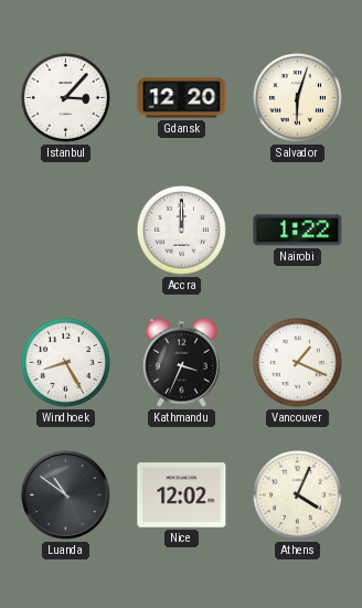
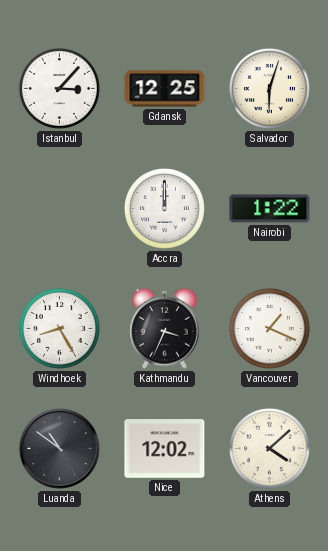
Gdansk: 12:20 -> 12:25
Athens: 4:04 -> 4:08
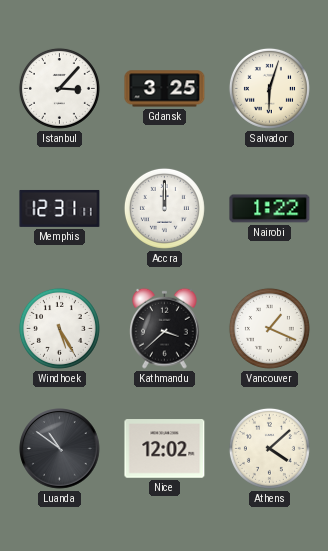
Gdansk: 12:25 -> 3:25
Memphis: none -> 12:31
Windhoek: 8:25 -> 5:25
Kathmandu: 3:34 -> 3:38
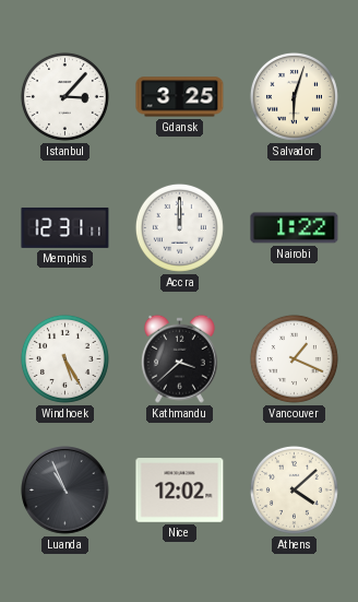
Luanda: 10:51 -> 10:56
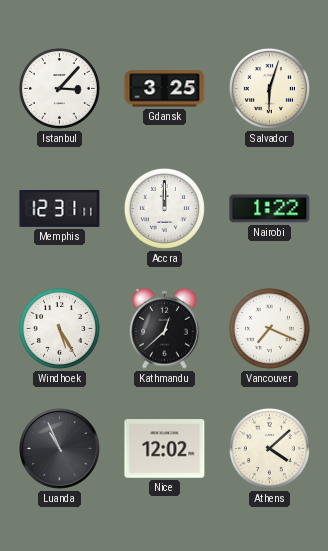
Kathmandu: 3:38 -> 12:38
Vancouver: 1:19 -> 7:19
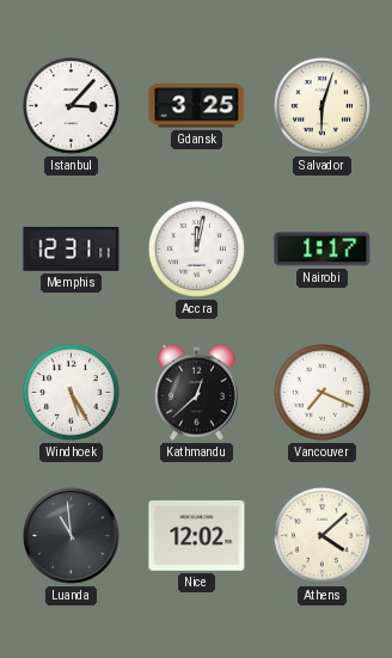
Accra: 12:00 -> 12:02
Nairobi: 1:22 -> 1:17
Luanda: 10:56 -> 10:59
